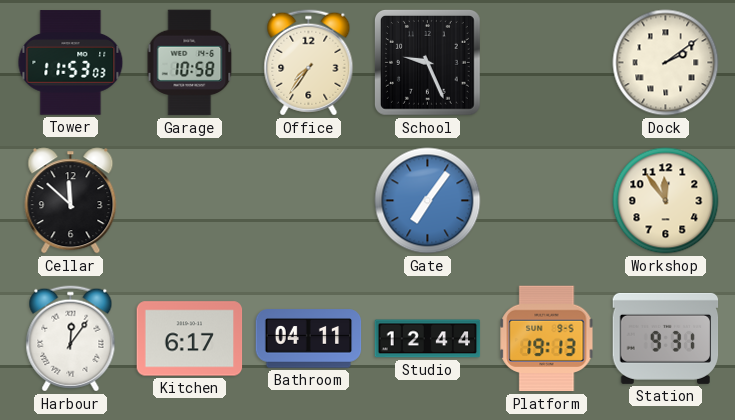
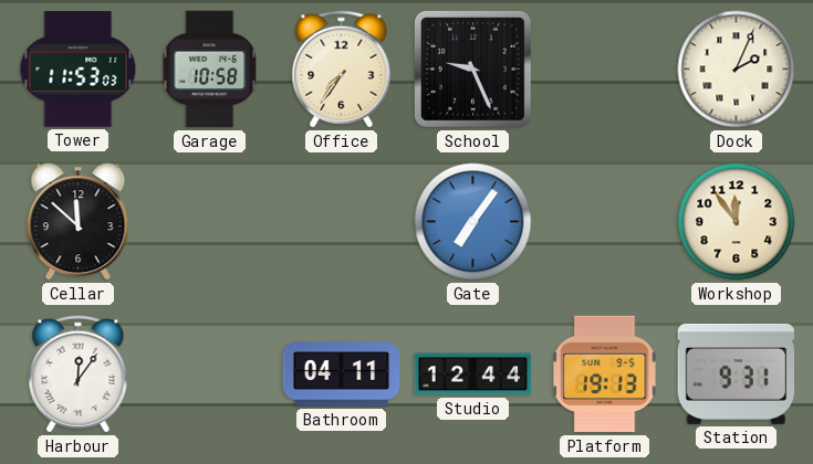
Dock: 2:09 -> 2:04
Kitchen: 6:17 -> none
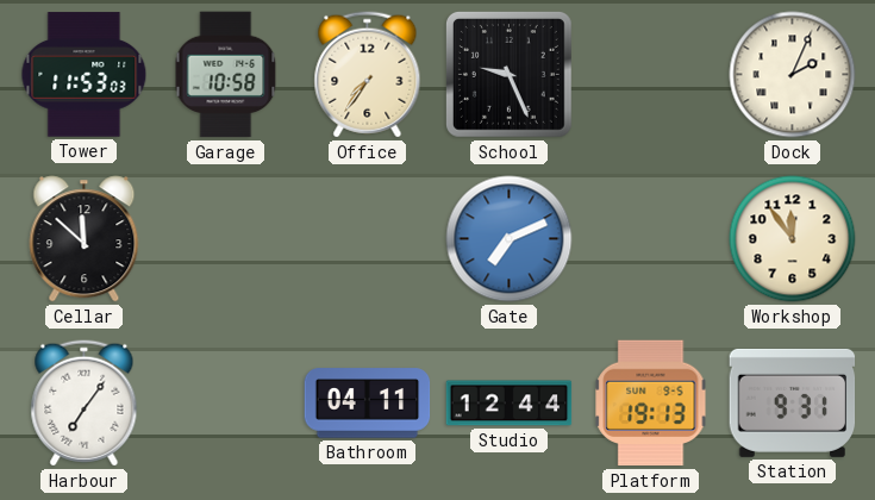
Gate: 7:06 -> 7:11
Harbour: 12:06 -> 7:06
